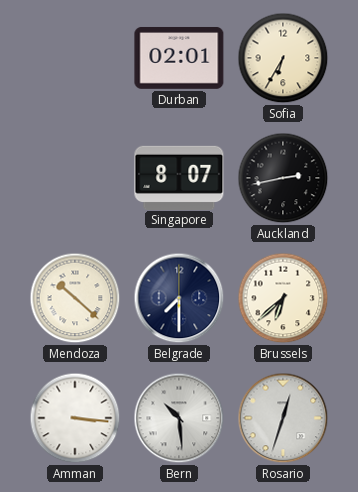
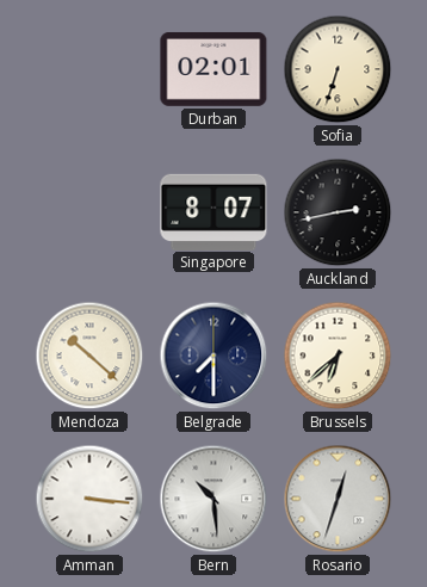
Sofia: 6:35 -> 6:33
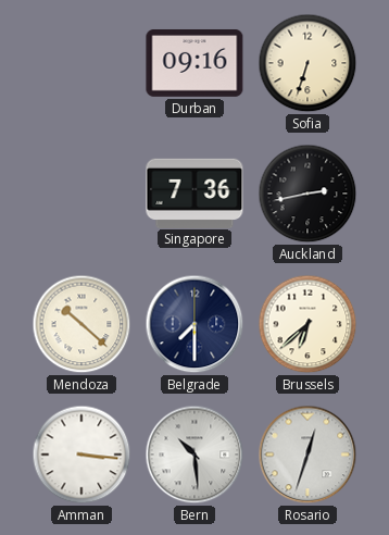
Durban: 02:01 -> 09:16
Singapore: 8:07 -> 7:36
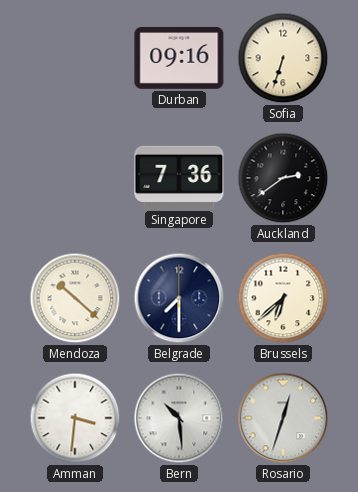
Auckland: 2:43 -> 2:39
Amman: 3:16 -> 3:31
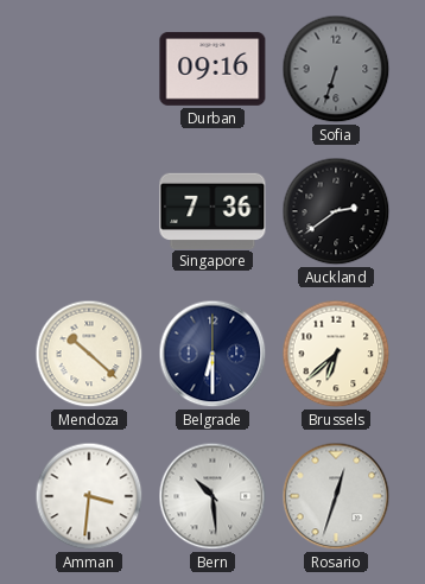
Sofia dial: cream -> grey
Belgrade: 7:30 -> 6:30
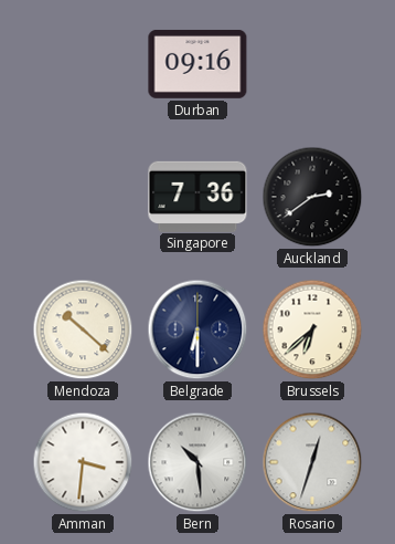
Sofia: 6:33 -> none
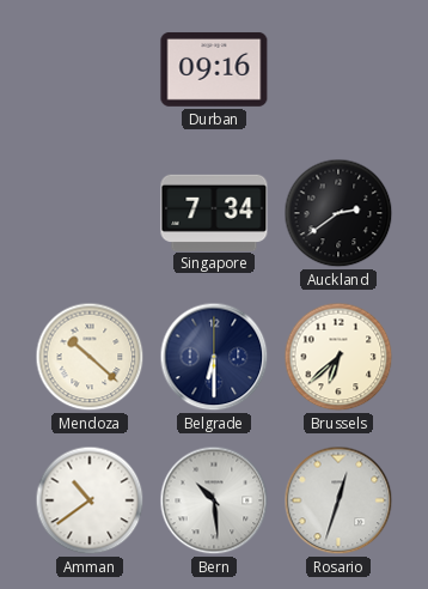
Singapore: 7:36 -> 7:34
Amman: 3:31 -> 10:39
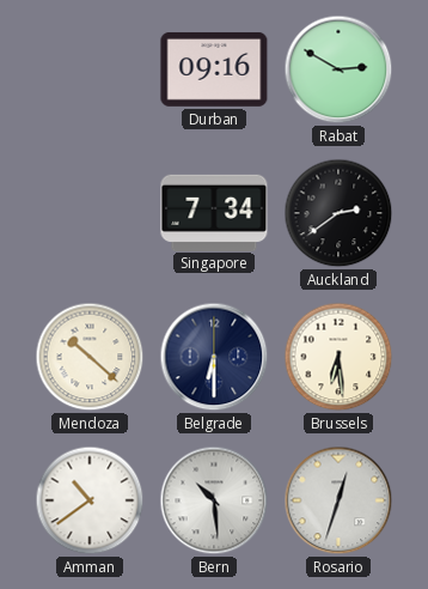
Rabat: none -> 2:50
Brussels: 6:38 -> 6:29
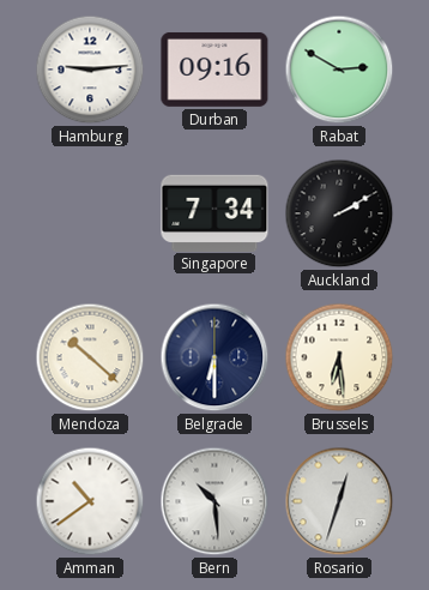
Hamburg: none -> 9:14
Auckland: 2:39 -> 2:10
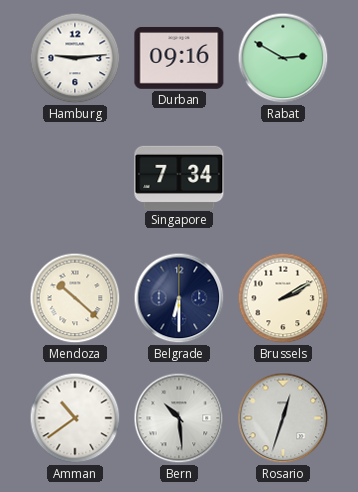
Auckland: 2:10 -> none
Brussels: 6:29 -> 2:10
